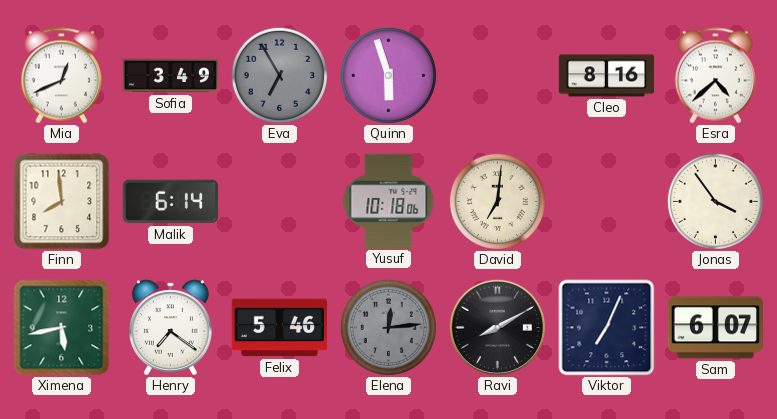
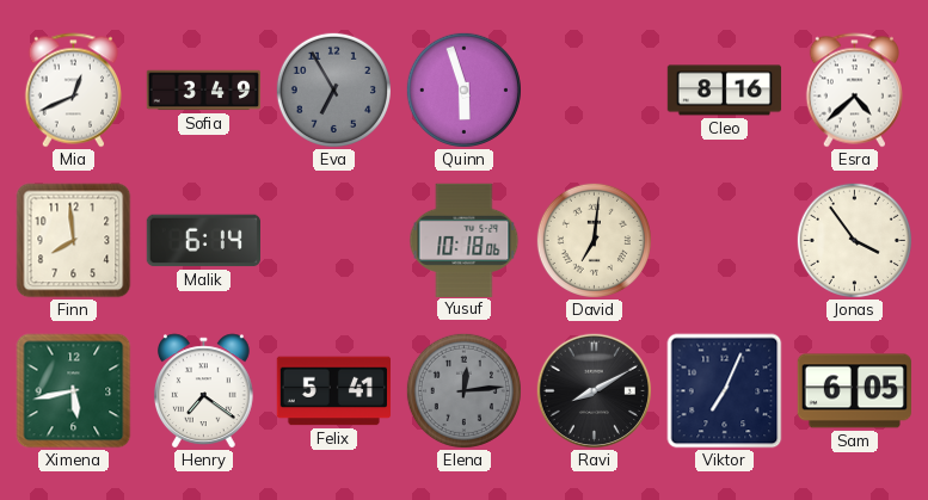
Felix: 5:46 -> 5:41
Sam: 6:07 -> 6:05
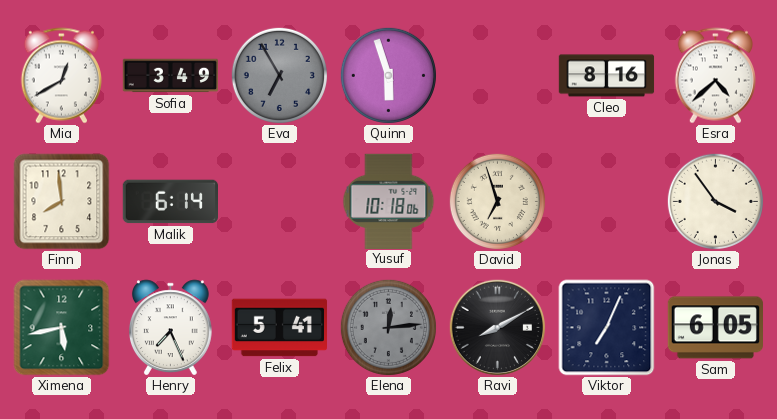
Mia: 12:41 -> 12:40
David: 7:01 -> 6:57
Henry: 7:21 -> 7:26
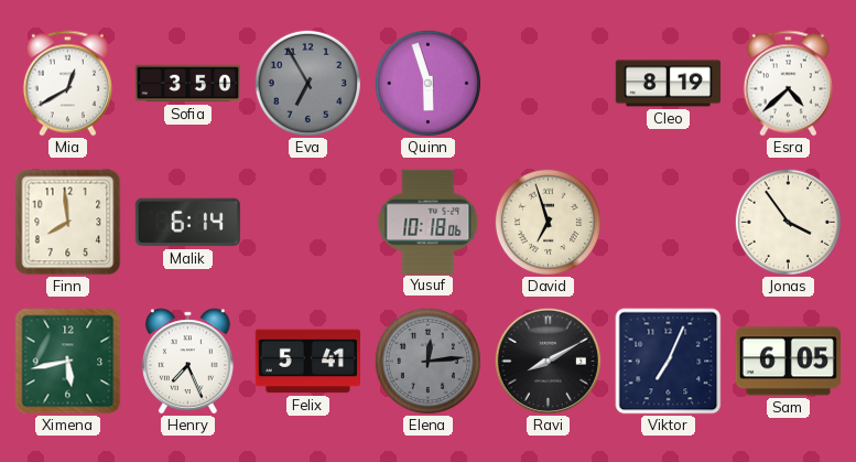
Sofia: 3:49 -> 3:50
Cleo: 8:16 -> 8:19
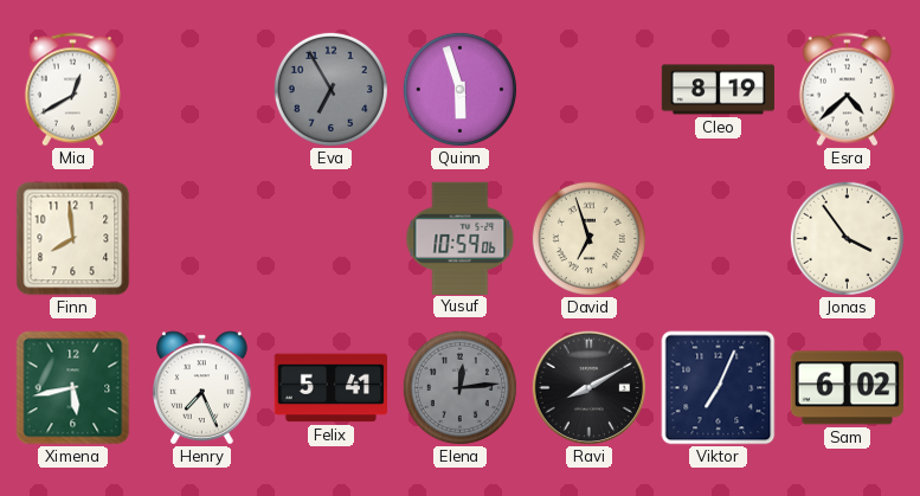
Sofia: 3:50 -> none
Malik: 6:14 -> none
Yusuf: 10:18 -> 10:59
Sam: 6:05 -> 6:02
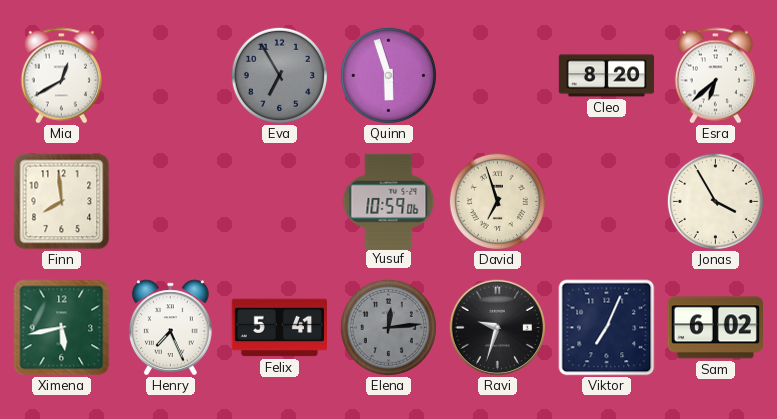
Cleo: 8:19 -> 8:20
Esra: 4:38 -> 6:38
Jonas: 3:54 -> 3:55
Ravi: 8:10 -> 9:33
